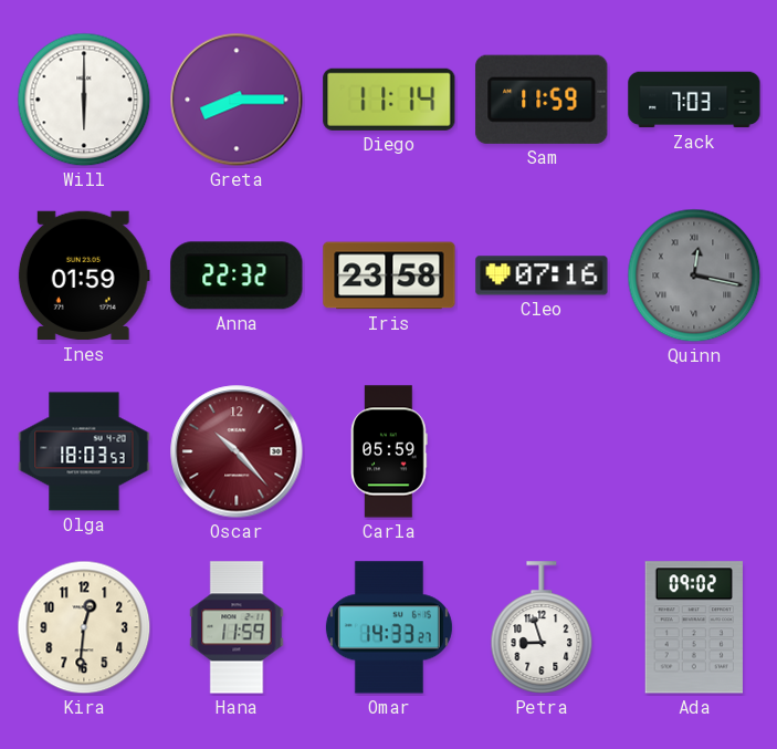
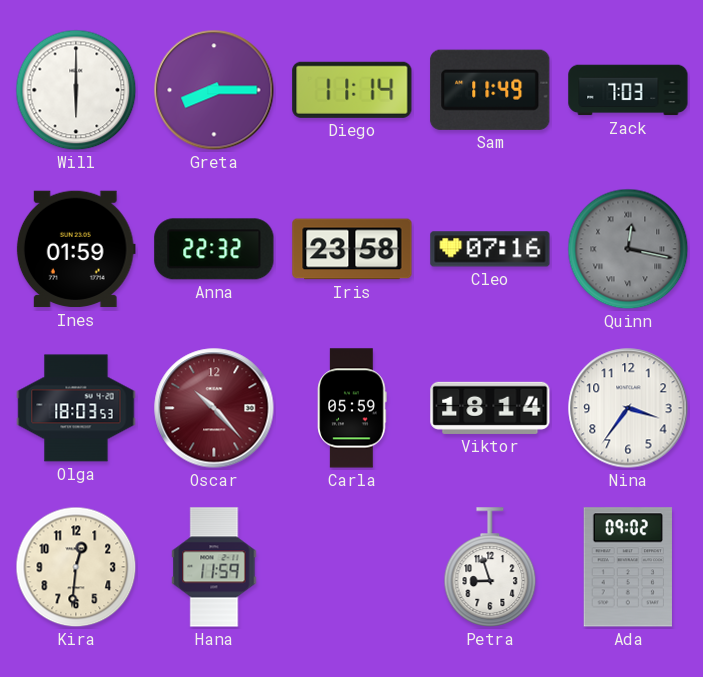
Sam: 11:59 -> 11:49
Viktor: none -> 18:14
Nina: none -> 3:36
Omar: 14:33 -> none
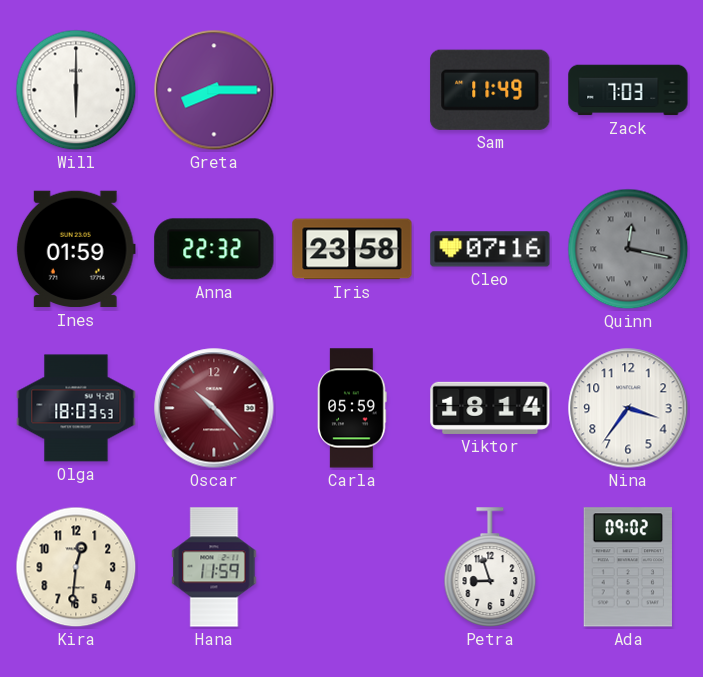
Diego: 11:14 -> none
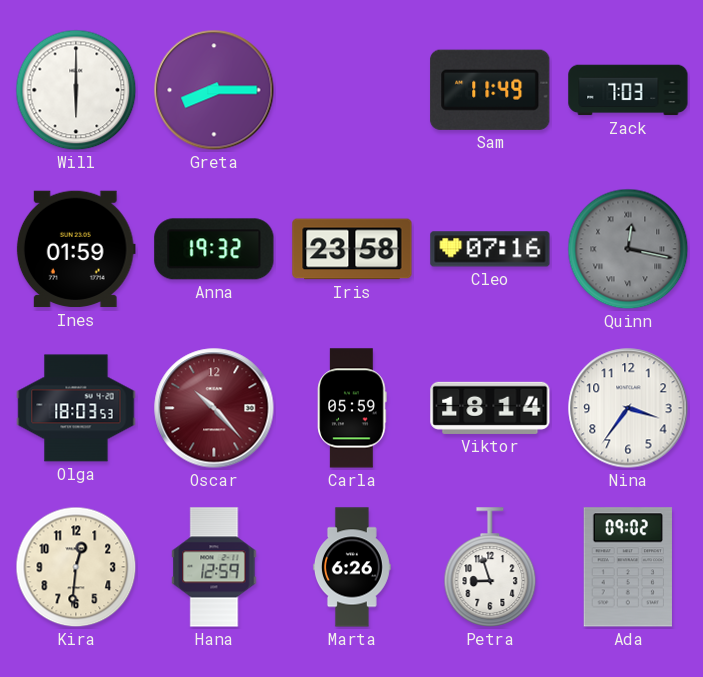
Anna: 22:32 -> 19:32
Hana: 11:59 -> 12:59
Marta: none -> 6:26
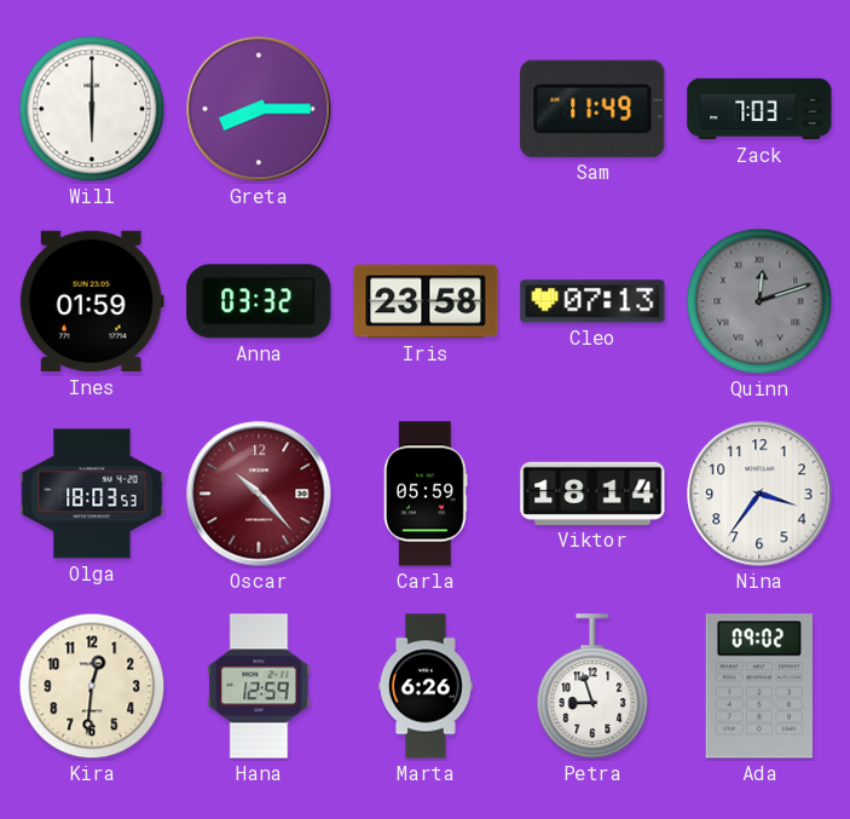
Anna: 19:32 -> 03:32
Cleo: 07:16 -> 07:13
Quinn: 12:17 -> 12:12
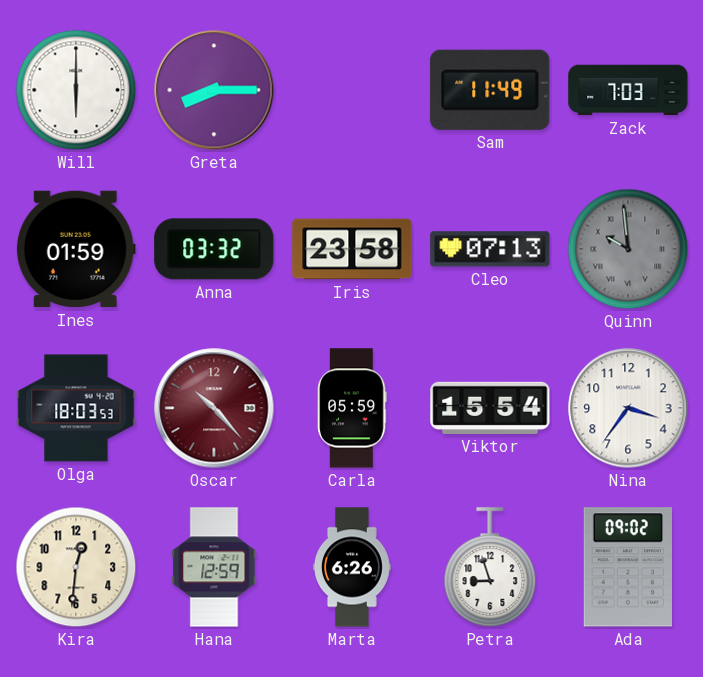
Quinn: 12:12 -> 9:59
Viktor: 18:14 -> 15:54
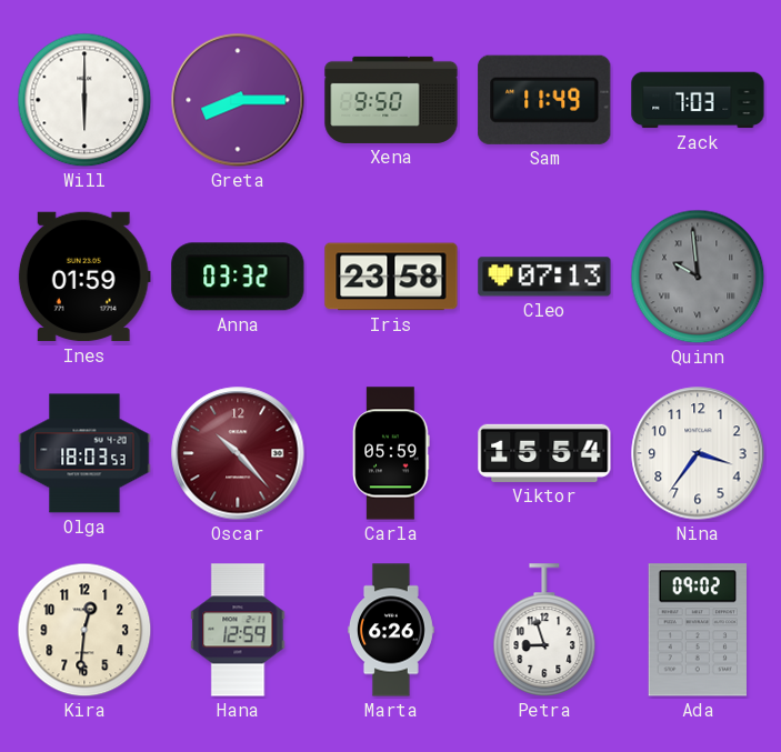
Xena: none -> 9:50
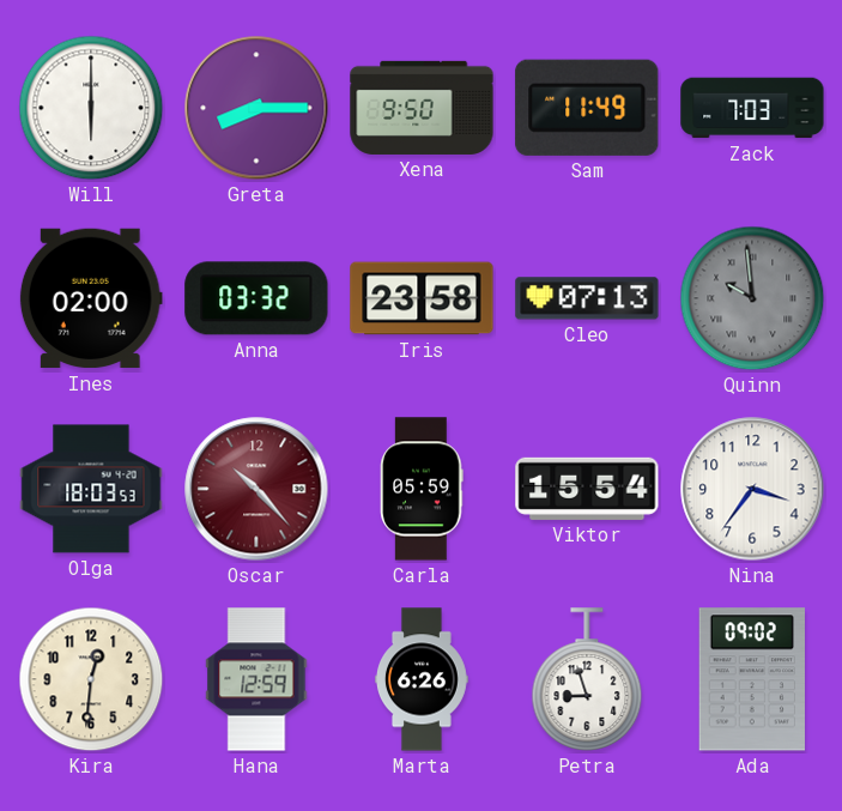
Ines: 01:59 -> 02:00
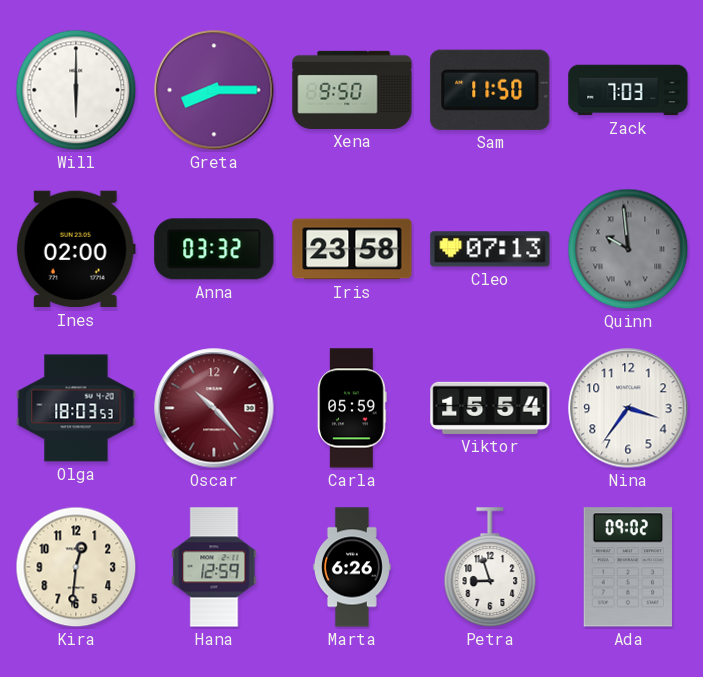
Sam: 11:49 -> 11:50
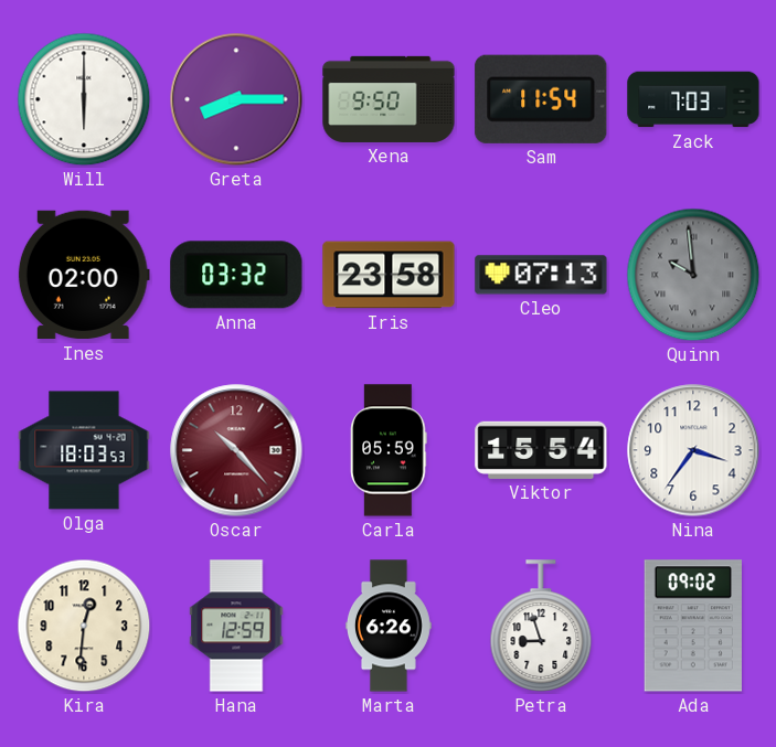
Sam: 11:50 -> 11:54
